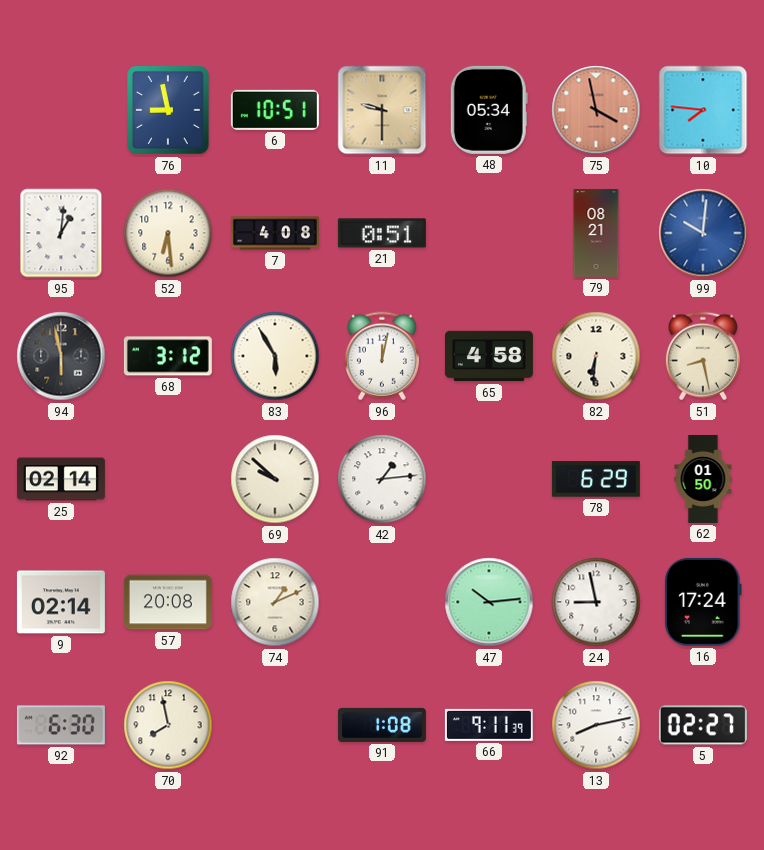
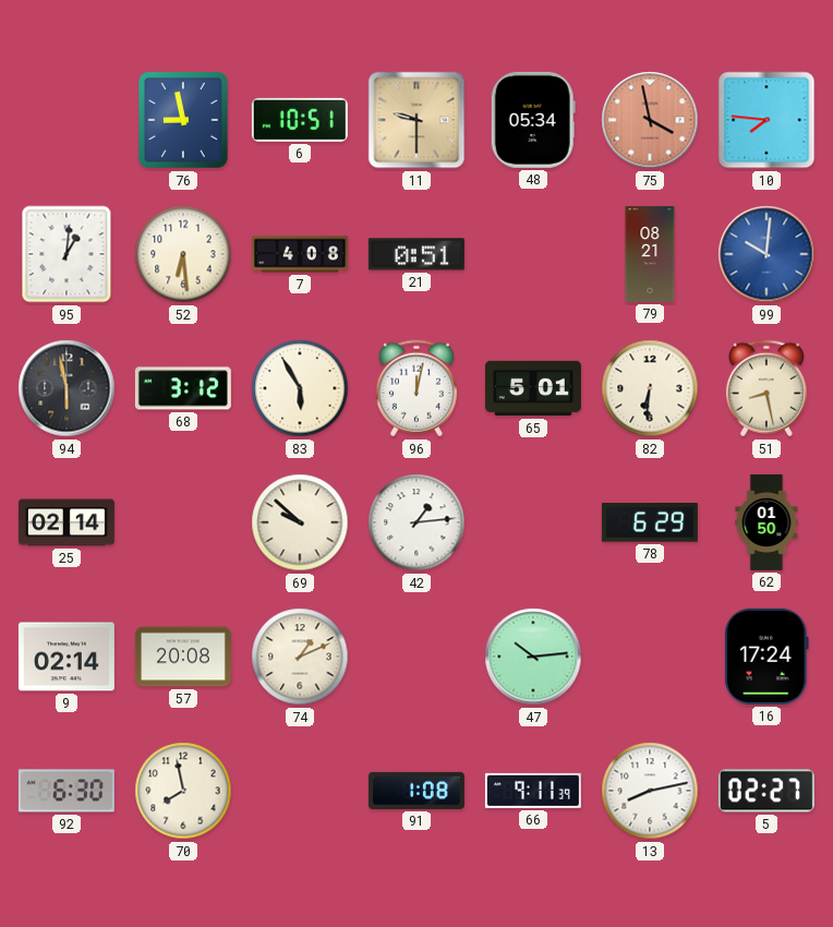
65: 4:58 -> 5:01
24: 8:58 -> none
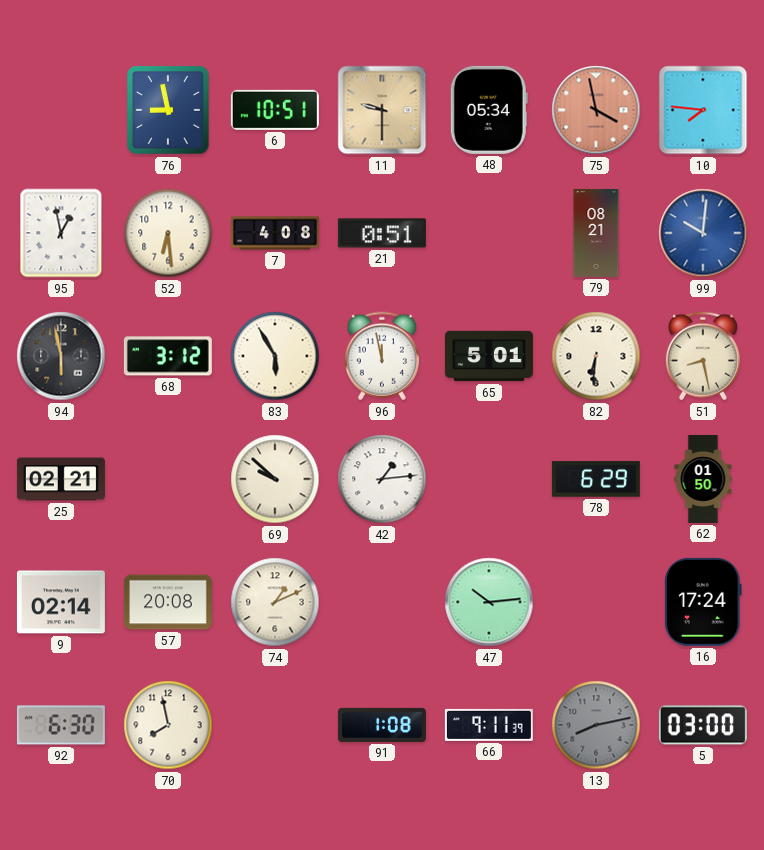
95: 1:01 -> 12:58
96: 12:02 -> 11:58
25: 02:14 -> 02:21
13 dial: white -> grey
5: 02:27 -> 03:00
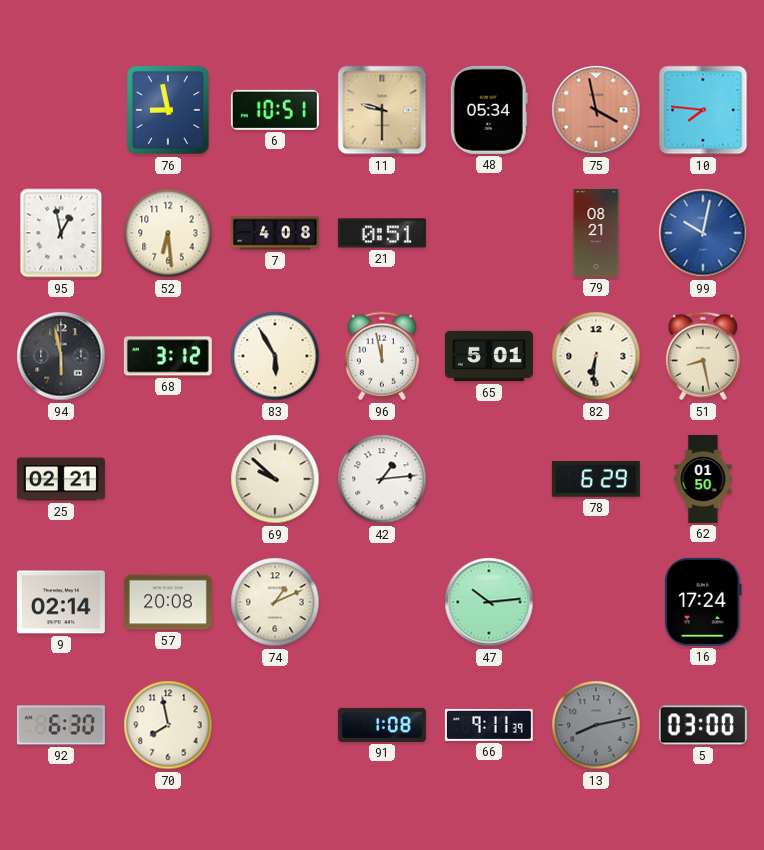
99: 10:01 -> 10:02
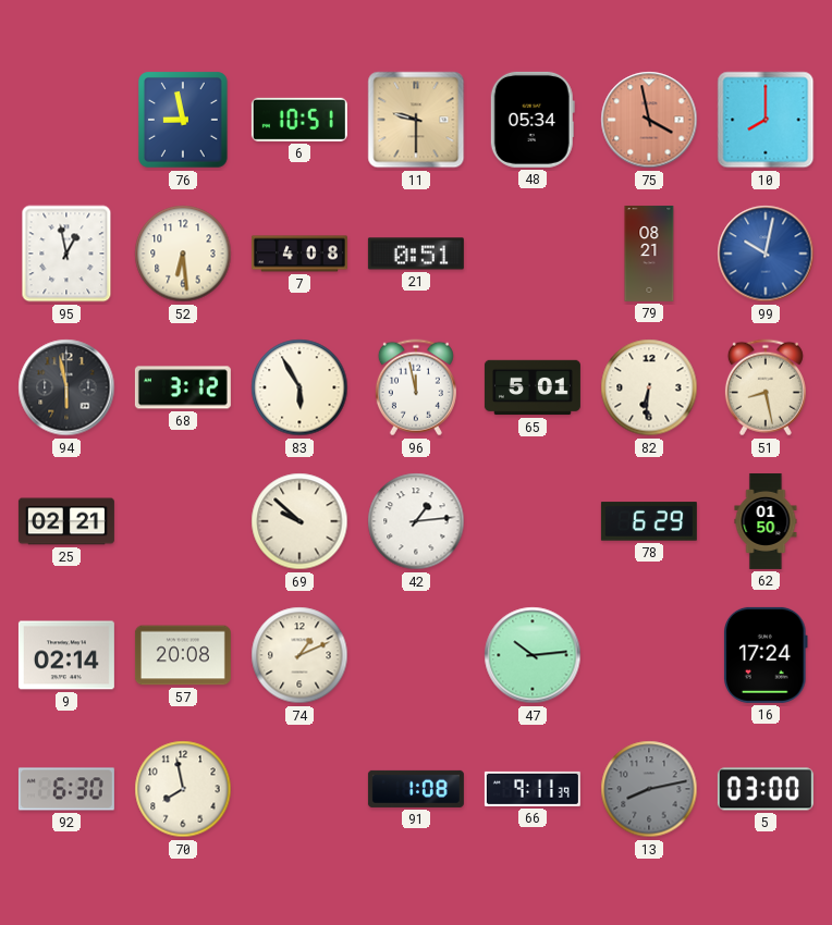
10: 7:46 -> 8:00
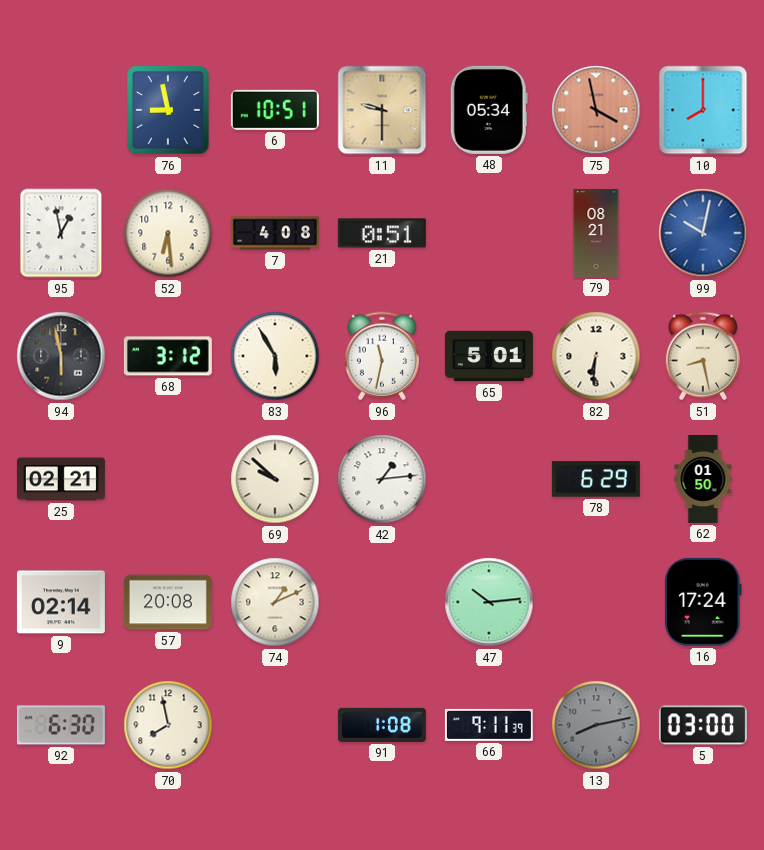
96: 11:58 -> 11:32
